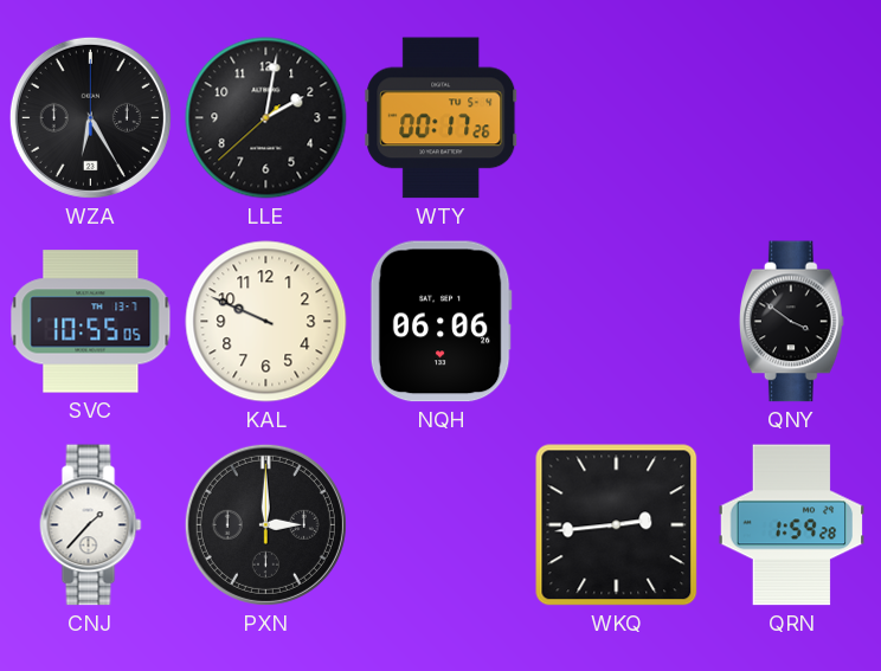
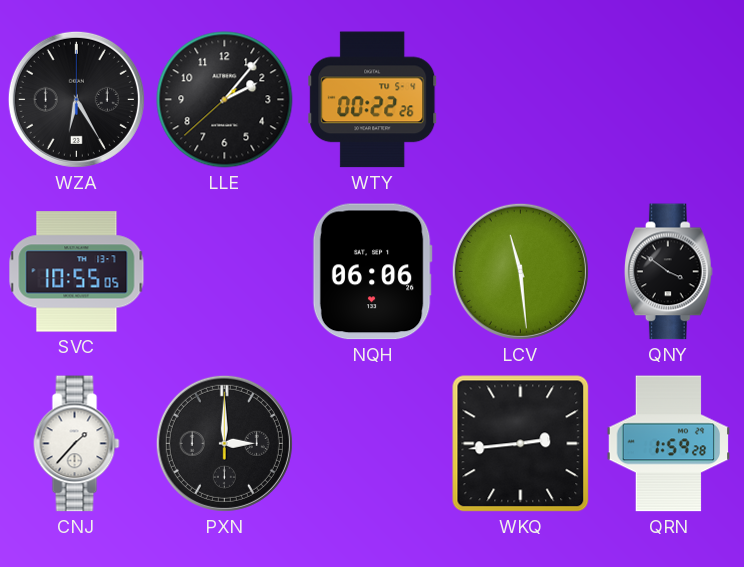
LLE: 2:01 -> 2:06
WTY: 00:17 -> 00:22
KAL: 9:49 -> none
LCV: none -> 11:29
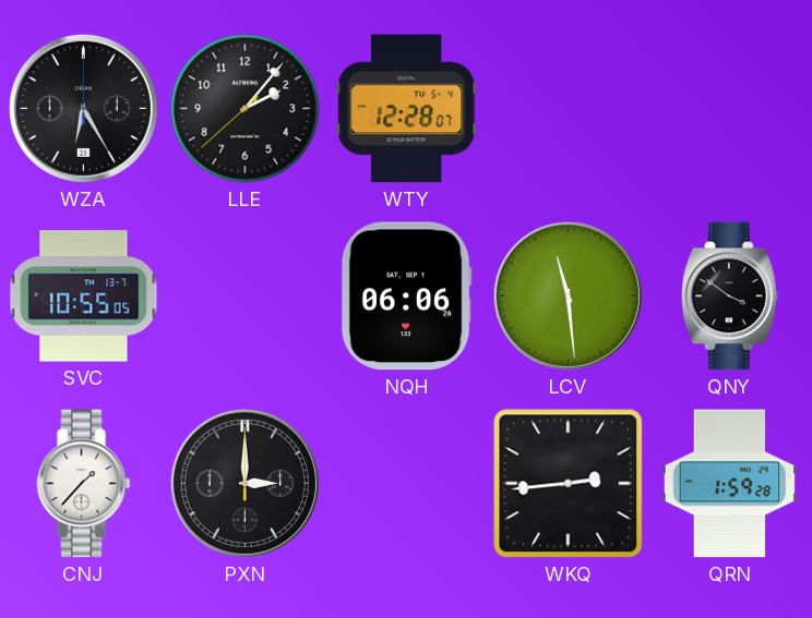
WTY: 00:22 -> 12:28
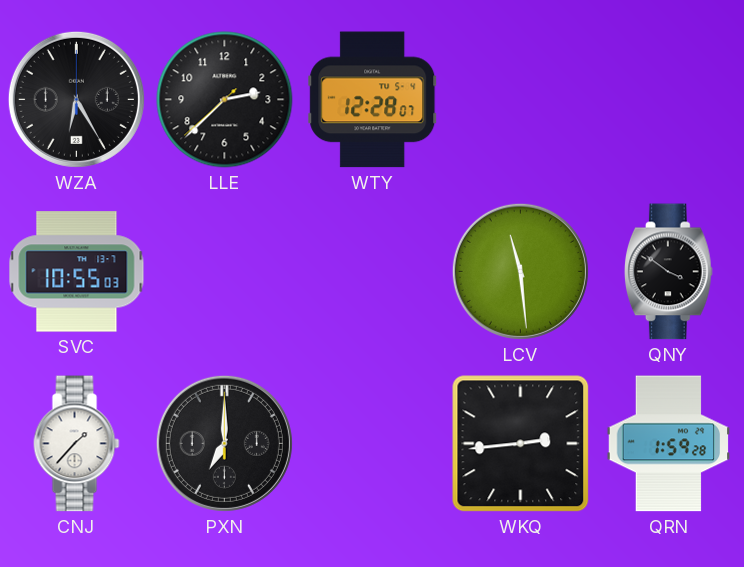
LLE: 2:06 -> 2:37
SVC: 10:55:05 -> 10:55:03
NQH: 06:06 -> none
PXN: 3:00 -> 7:00
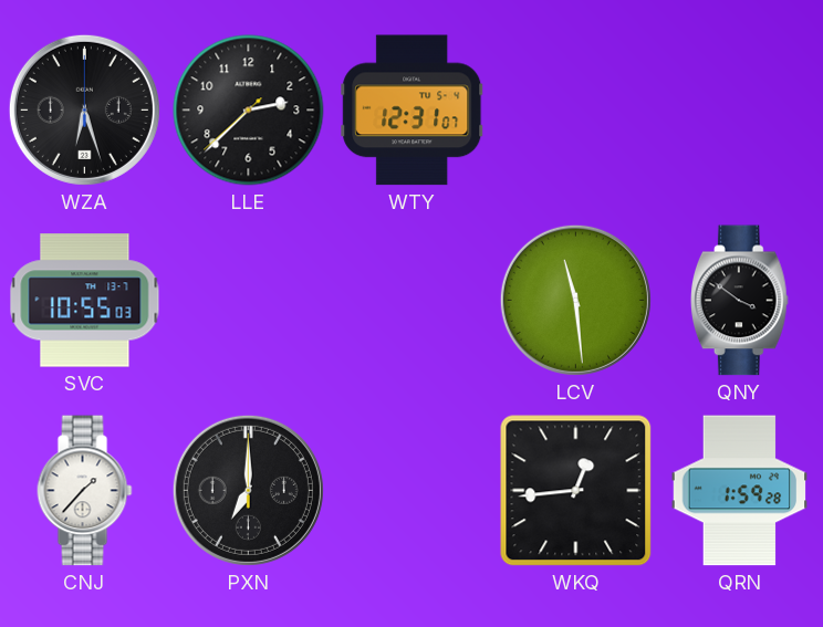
WZA: 6:25 -> 6:27
WTY: 12:28 -> 12:31
WKQ: 2:44 -> 12:44
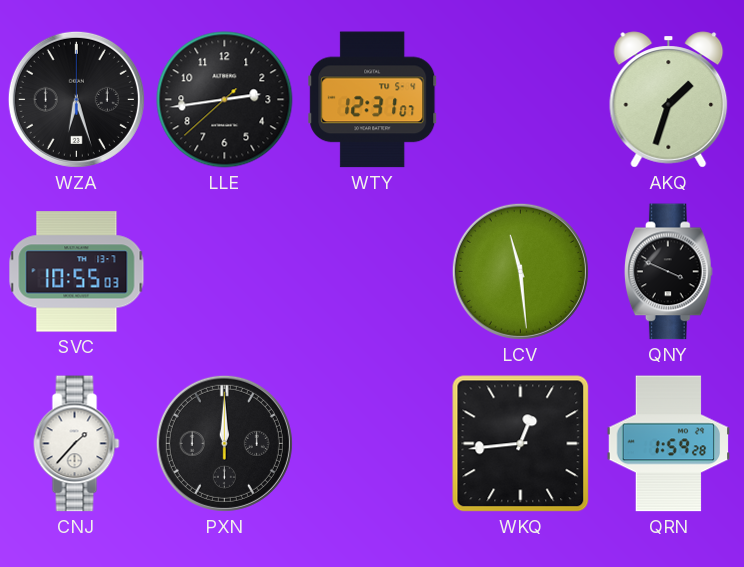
LLE: 2:37 -> 2:43
AKQ: none -> 1:33
QNY: 3:51 -> 3:49
PXN: 7:00 -> 12:00
